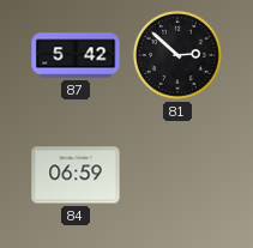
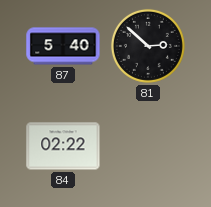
87: 5:42 -> 5:40
84: 06:59 -> 02:22
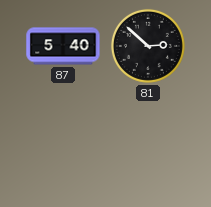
84: 02:22 -> none
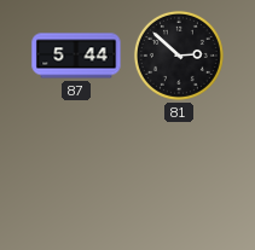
87: 5:40 -> 5:44
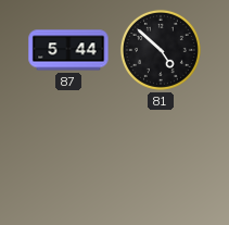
81: 2:52 -> 4:52
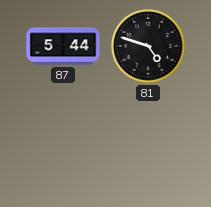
81: 4:52 -> 4:48
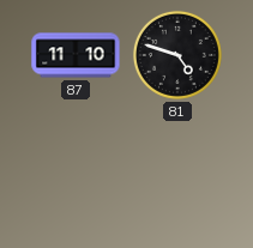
87: 5:44 -> 11:10
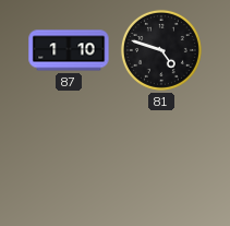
87: 11:10 -> 1:10
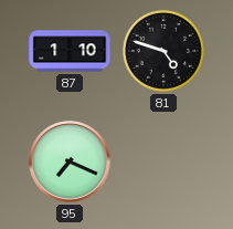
95: none -> 7:19
